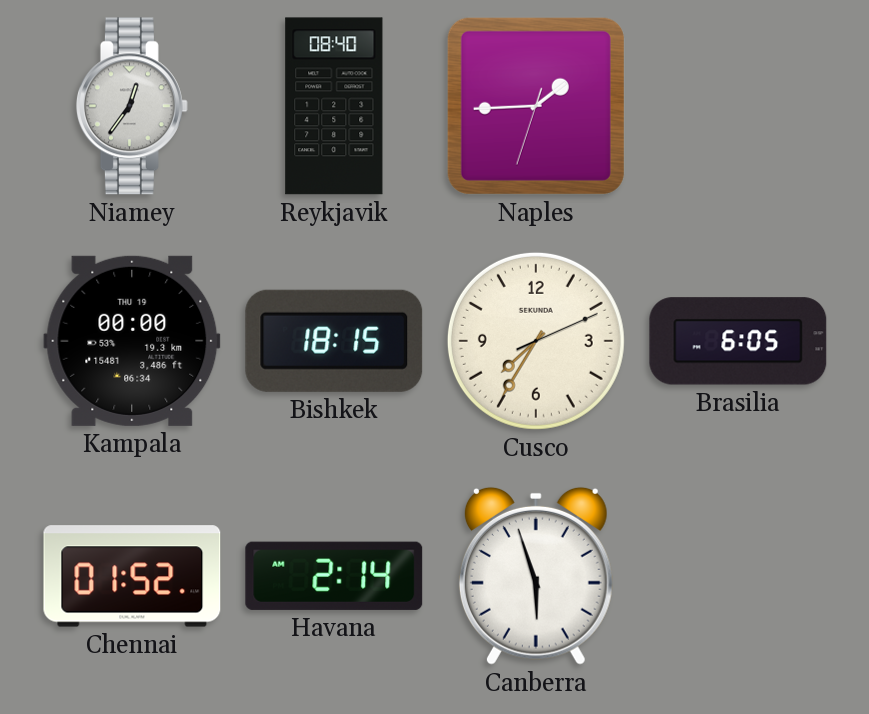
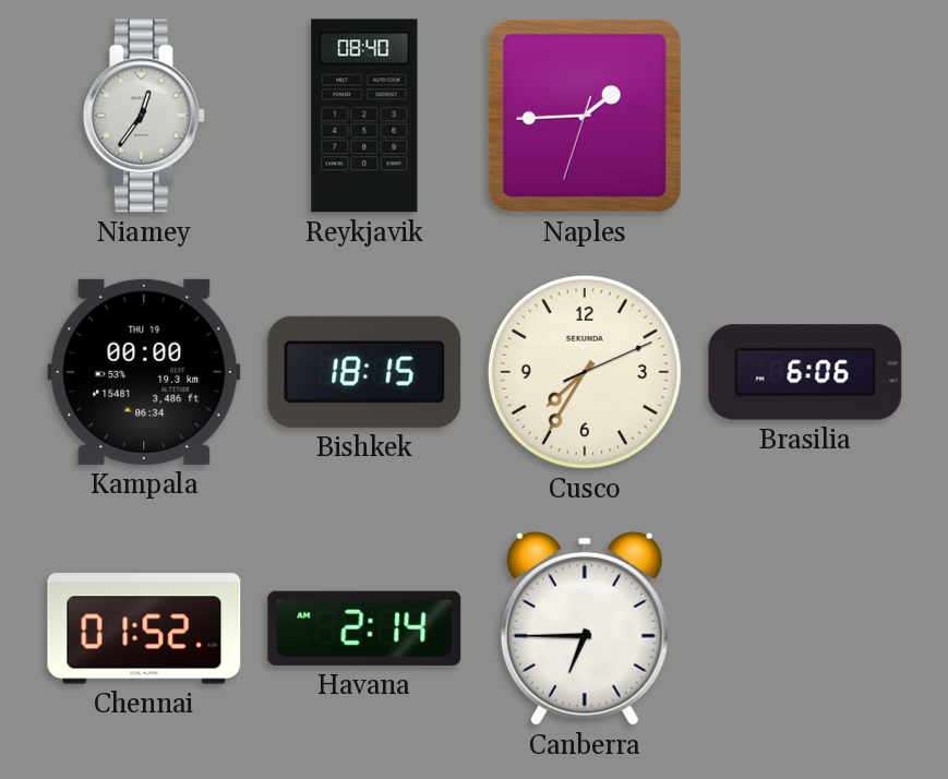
Brasilia: 6:05 -> 6:06
Canberra: 5:57 -> 6:45
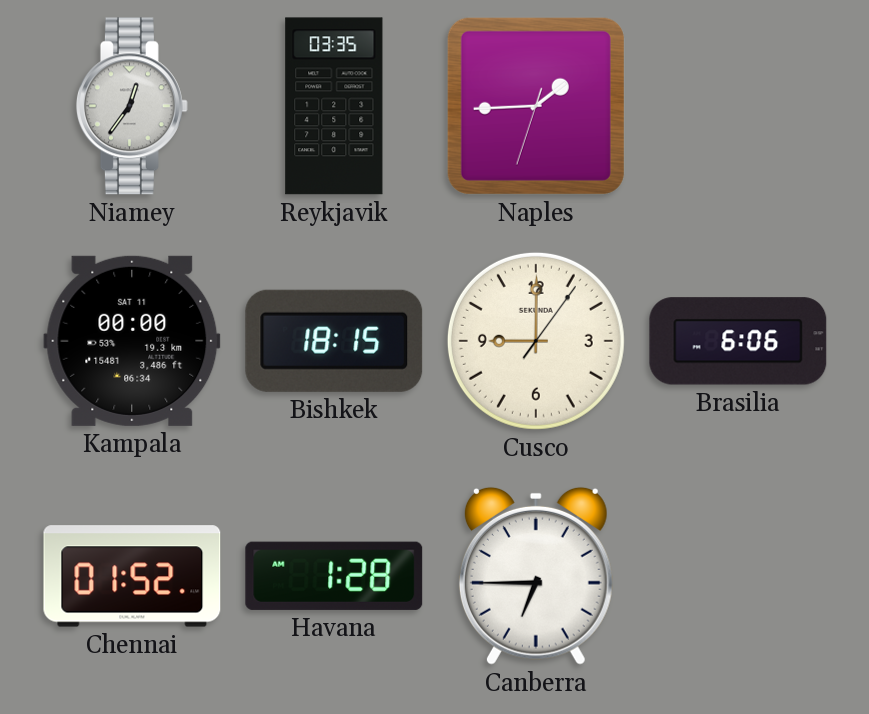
Reykjavik: 08:40 -> 03:35
Kampala date: THU 19 -> SAT 11
Cusco: 7:35 -> 9:00
Havana: 2:14 -> 1:28
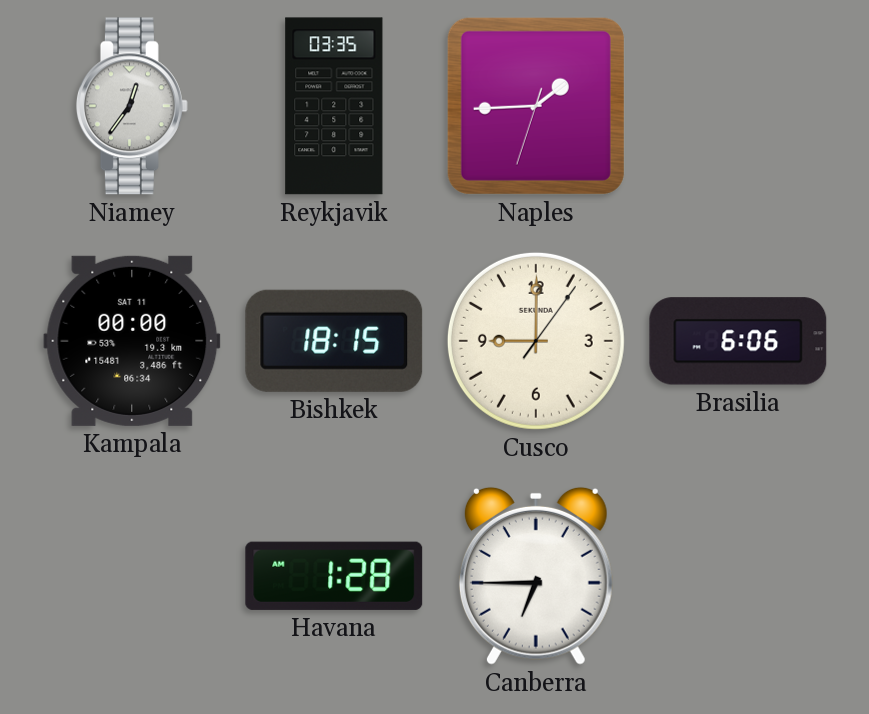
Chennai: 01:52 -> none
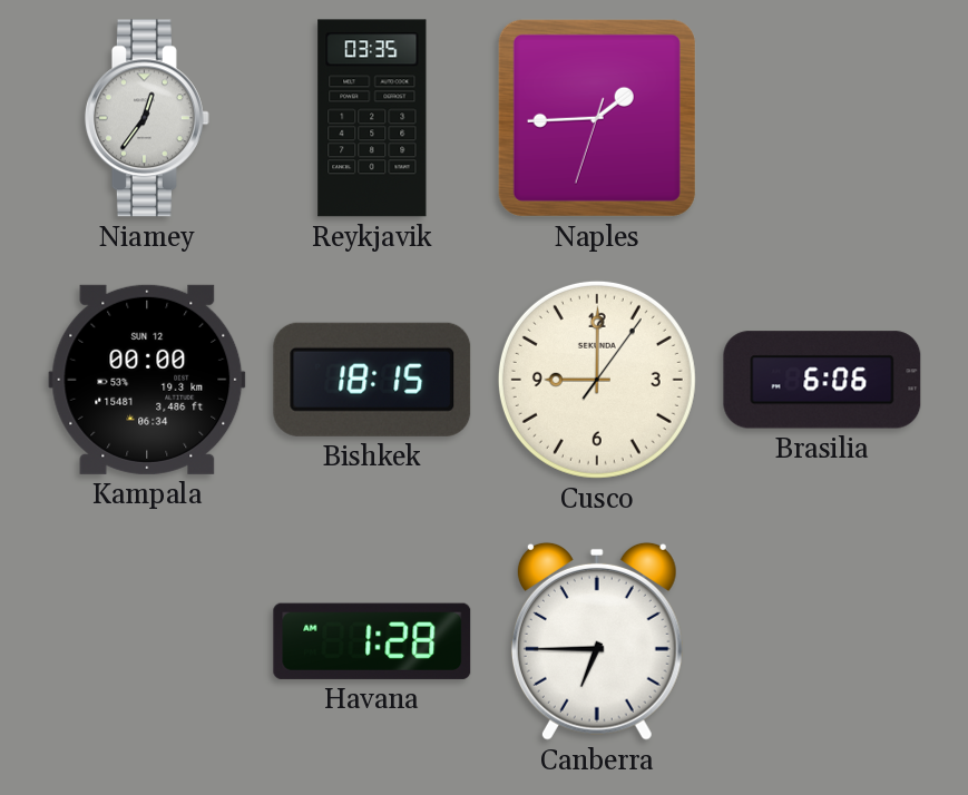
Kampala date: SAT 11 -> SUN 12
